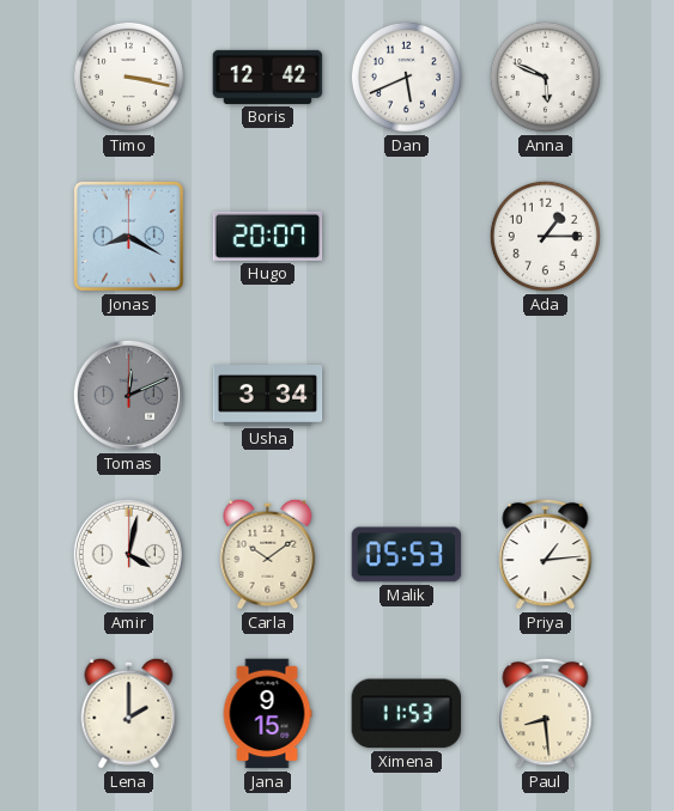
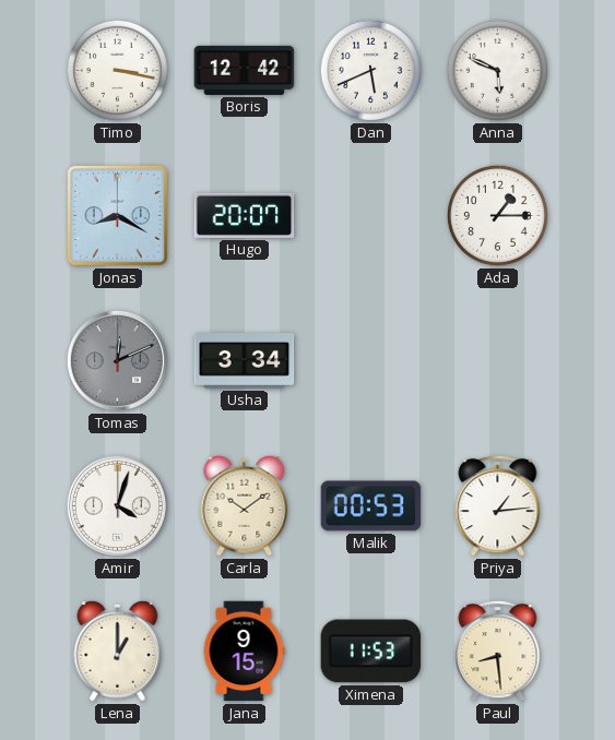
Amir: 4:02 -> 4:03
Malik: 05:53 -> 00:53
Lena: 2:00 -> 1:00
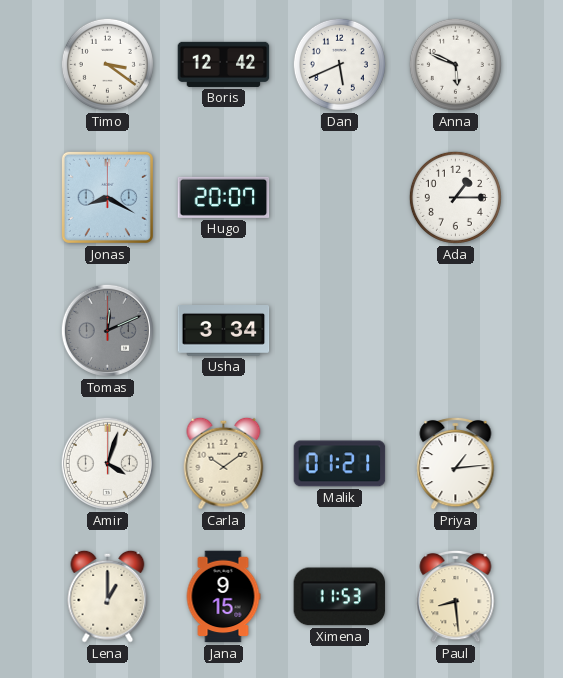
Timo: 3:17 -> 3:21
Malik: 00:53 -> 01:21
